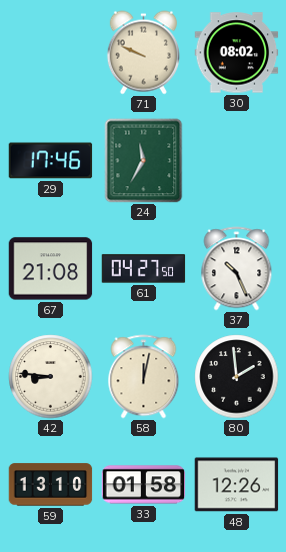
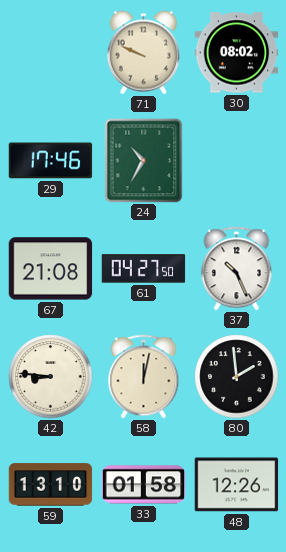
24: 11:35 -> 10:35
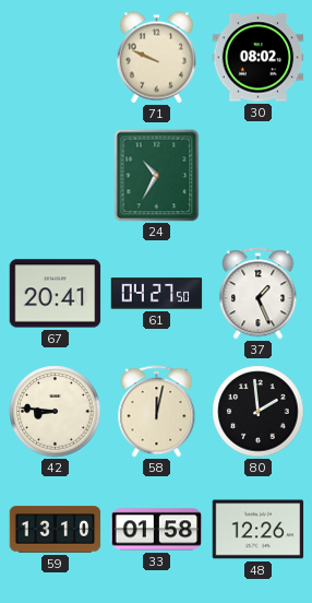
29: 17:46 -> none
67: 21:08 -> 20:41
37: 10:26 -> 1:26
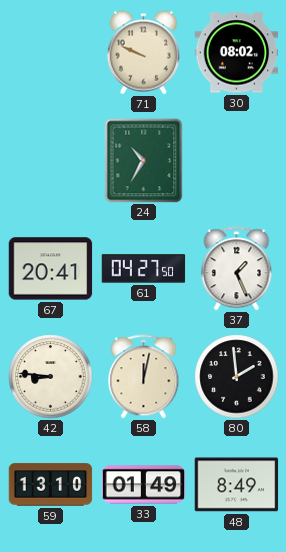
33: 01:58 -> 01:49
48: 12:26 -> 8:49
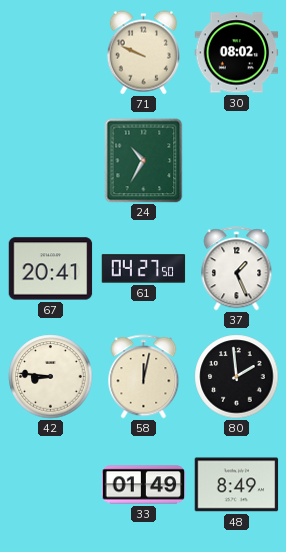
59: 13:10 -> none
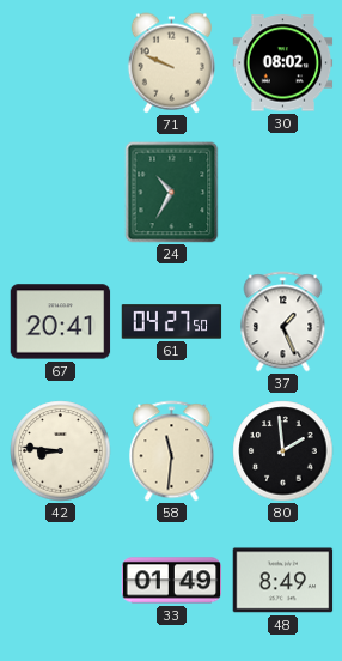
58: 12:02 -> 11:31
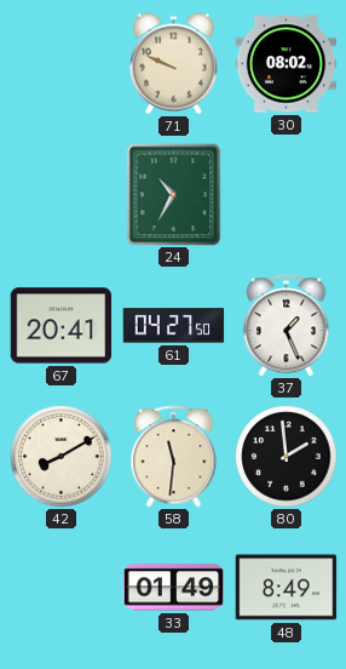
42: 8:46 -> 8:10
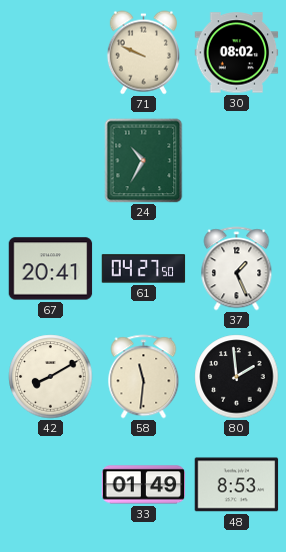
48: 8:49 -> 8:53
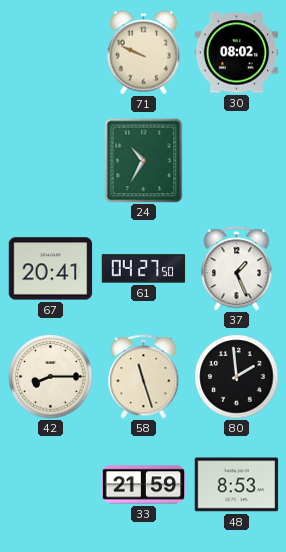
42: 8:10 -> 8:15
58: 11:31 -> 11:27
33: 01:49 -> 21:59
